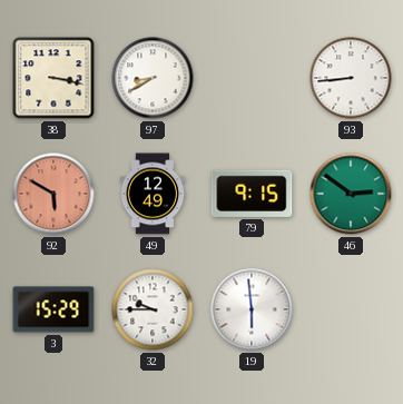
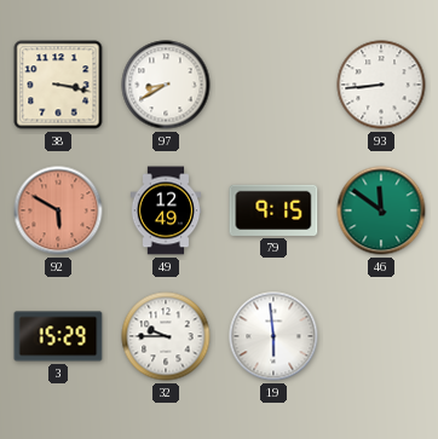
46: 2:51 -> 11:51
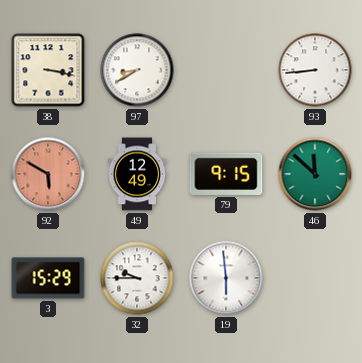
46: 11:51 -> 11:52
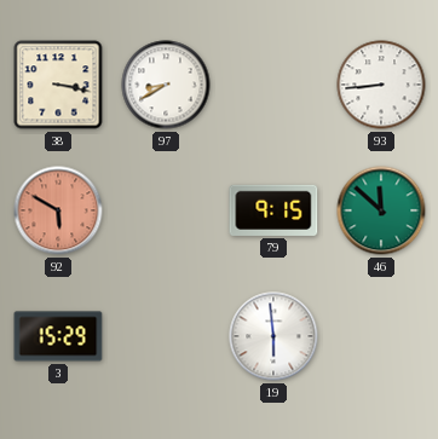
49: 12:49 -> none
32: 9:45 -> none
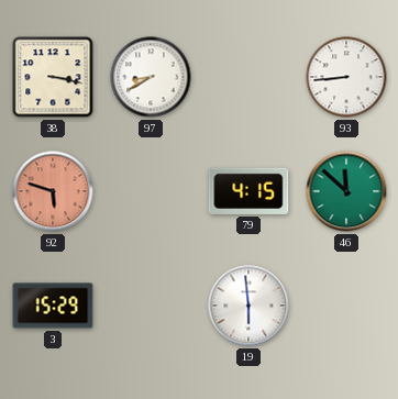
92: 5:50 -> 5:48
79: 9:15 -> 4:15
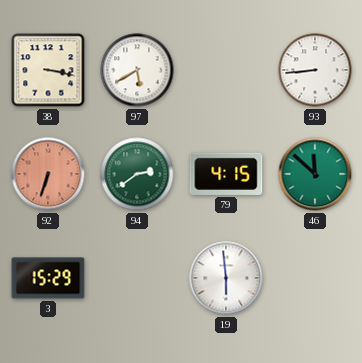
97: 8:40 -> 5:40
92: 5:48 -> 6:33
94: none -> 2:39
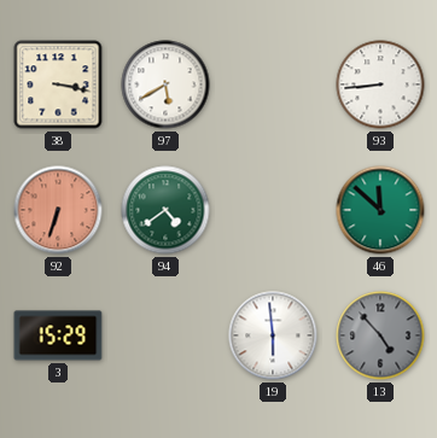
94: 2:39 -> 4:39
79: 4:15 -> none
13: none -> 4:53
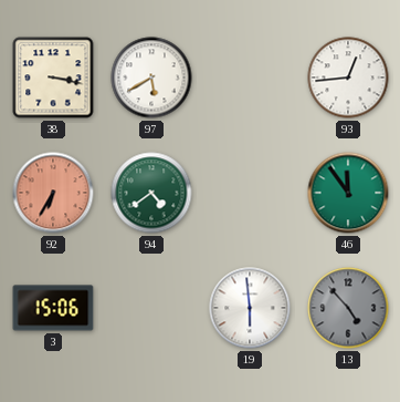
93: 8:44 -> 12:44
92: 6:33 -> 6:35
46: 11:52 -> 11:54
3: 15:29 -> 15:06
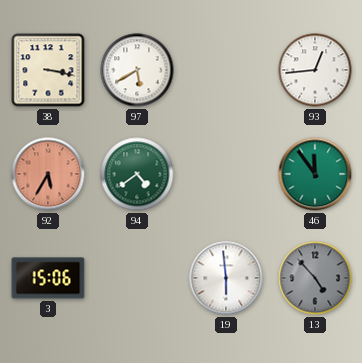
92: 6:35 -> 5:35
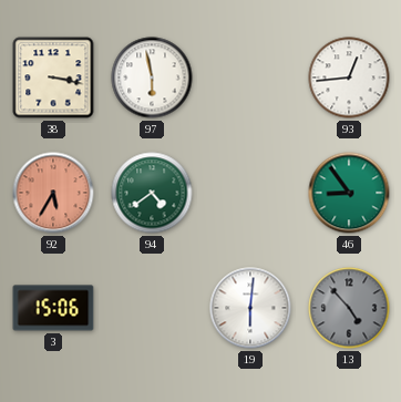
97: 5:40 -> 5:58
46: 11:54 -> 8:54
19: 5:59 -> 6:01
